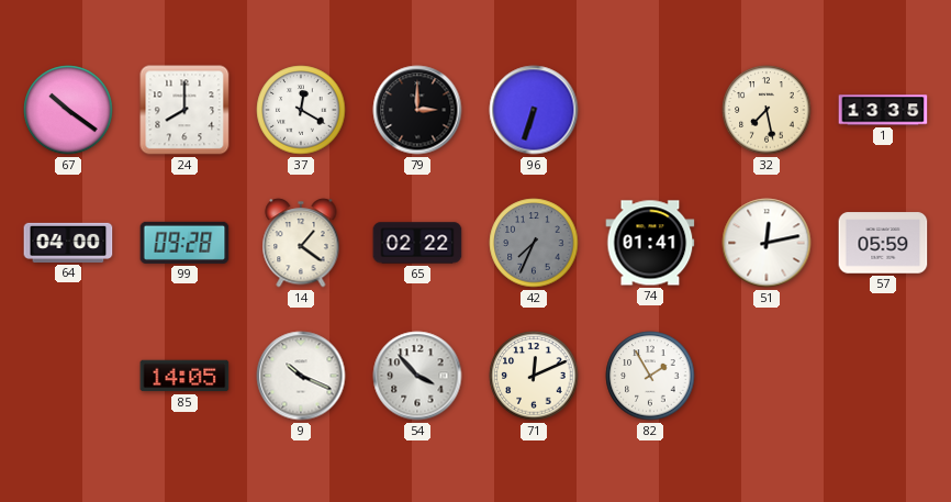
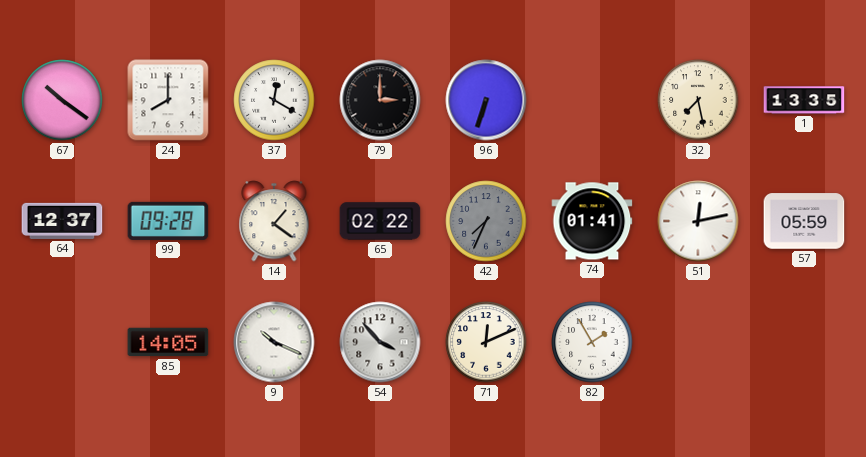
64: 04:00 -> 12:37
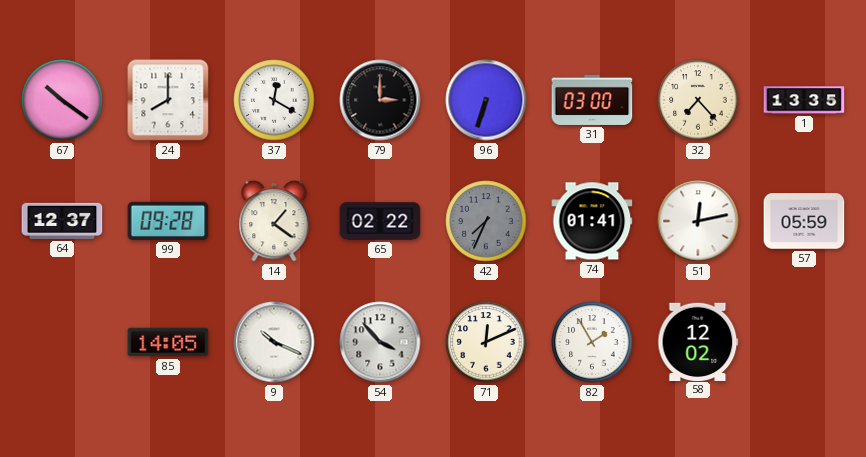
31: none -> 03:00
32: 7:28 -> 7:23
58: none -> 12:02
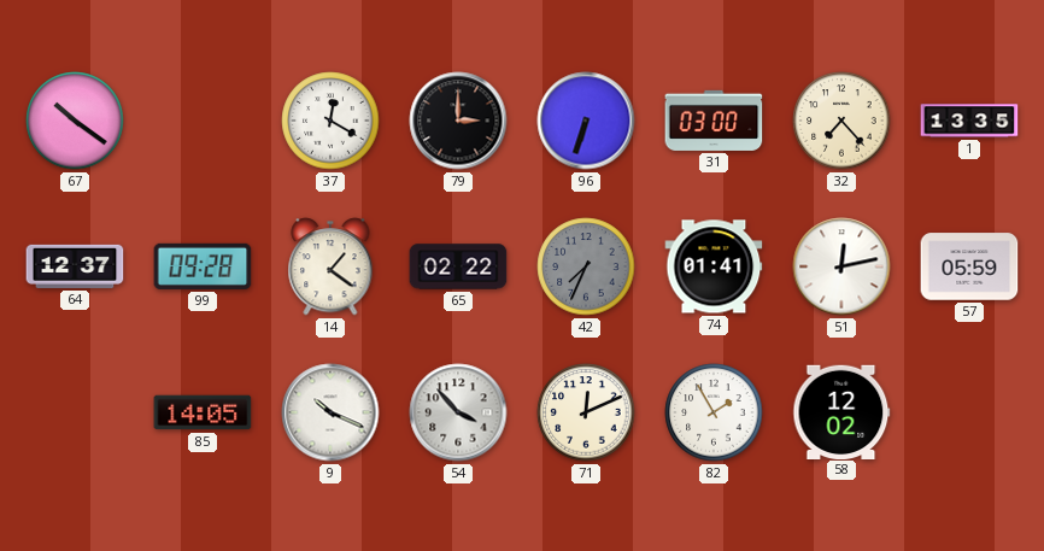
24: 8:00 -> none
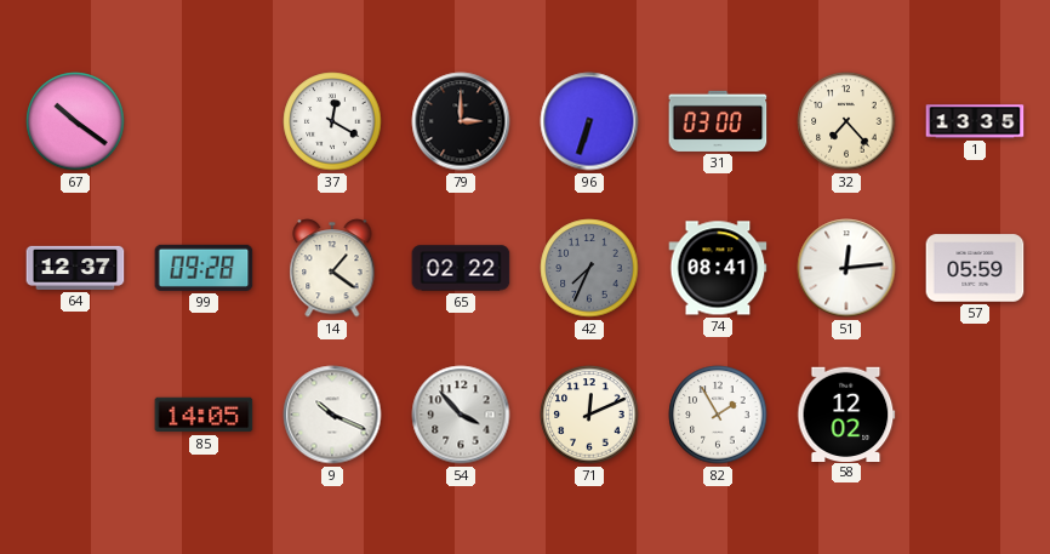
74: 01:41 -> 08:41
51: 12:13 -> 12:14
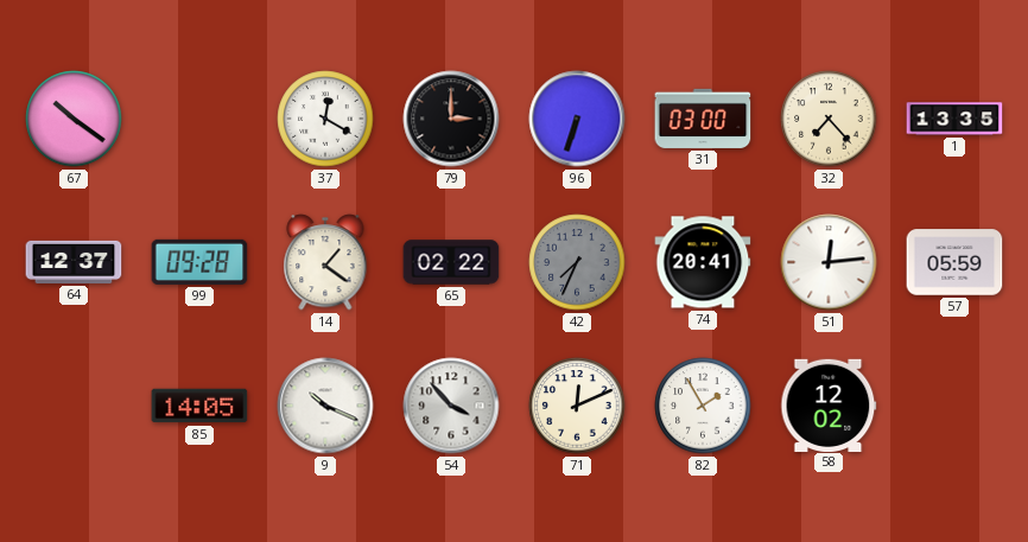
74: 08:41 -> 20:41
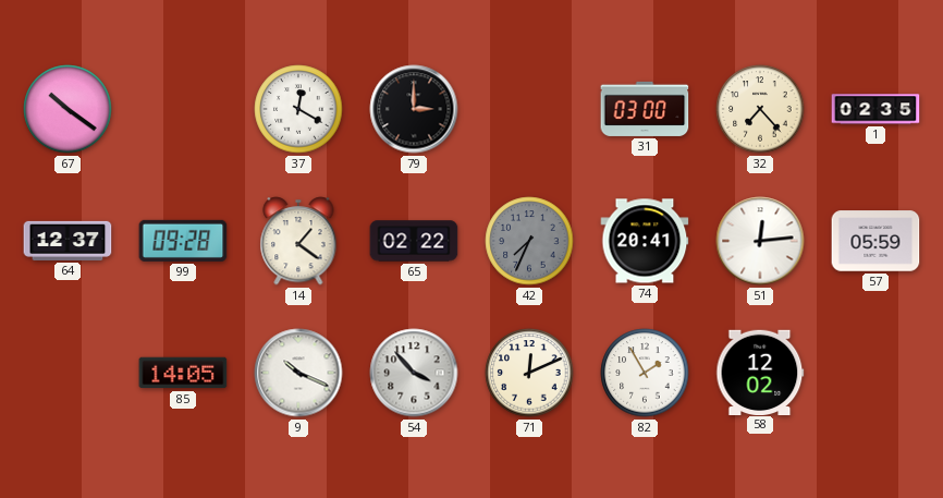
96: 6:33 -> none
1: 13:35 -> 02:35
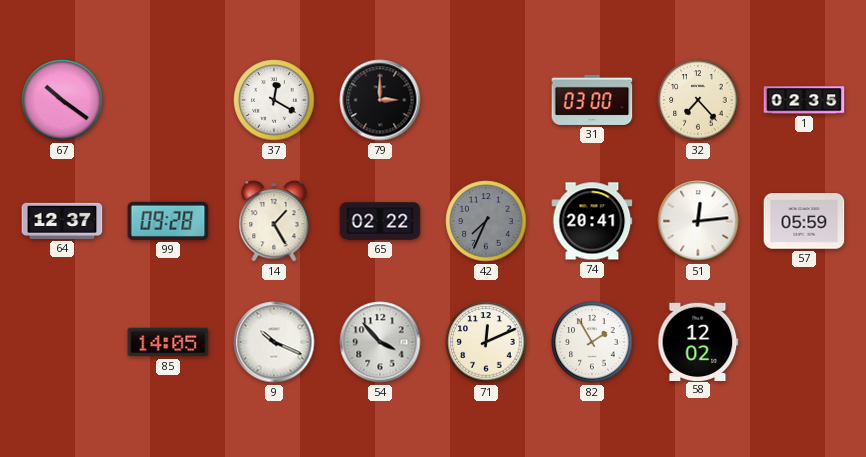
14: 1:21 -> 1:25
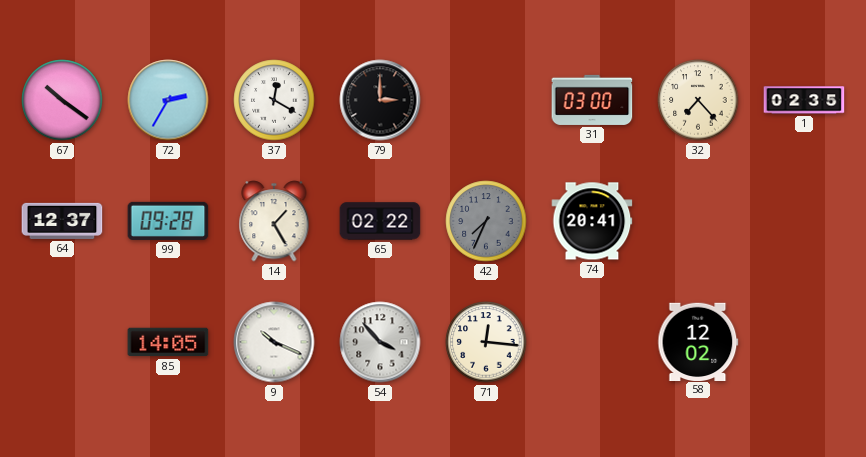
72: none -> 2:35
51: 12:14 -> none
57: 05:59 -> none
71: 12:11 -> 12:16
82: 1:55 -> none
